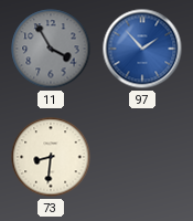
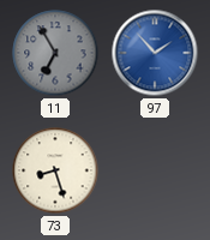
11: 3:55 -> 6:55
73: 8:31 -> 8:27
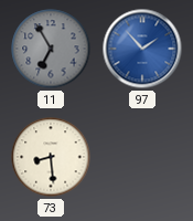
73: 8:27 -> 8:29
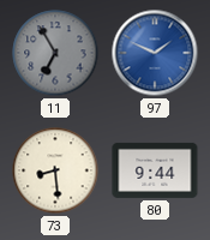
97: 1:53 -> 1:49
80: none -> 9:44
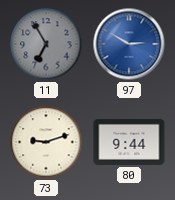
97: 1:49 -> 2:50
73: 8:29 -> 9:12
